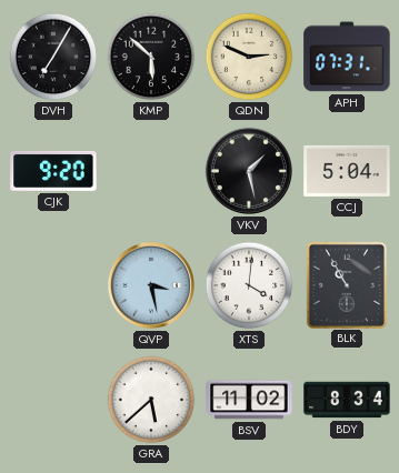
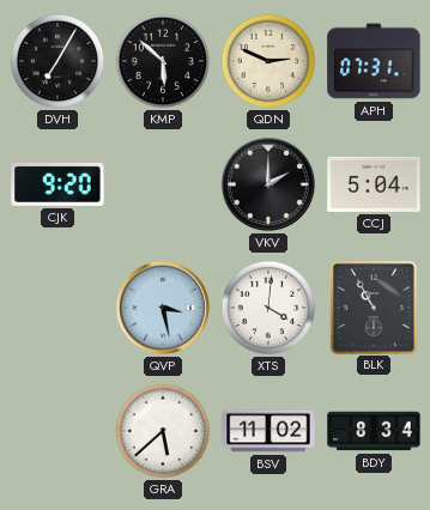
VKV: 1:28 -> 2:00
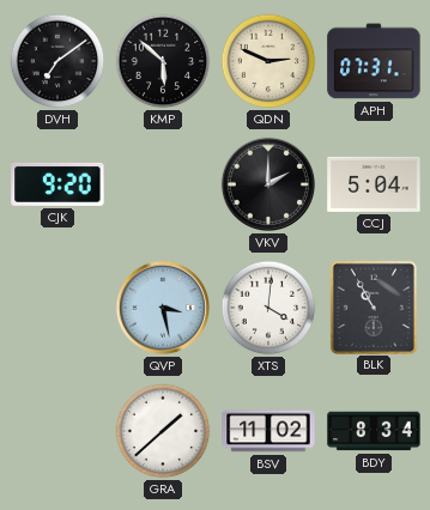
DVH: 7:05 -> 7:09
GRA: 5:38 -> 1:38
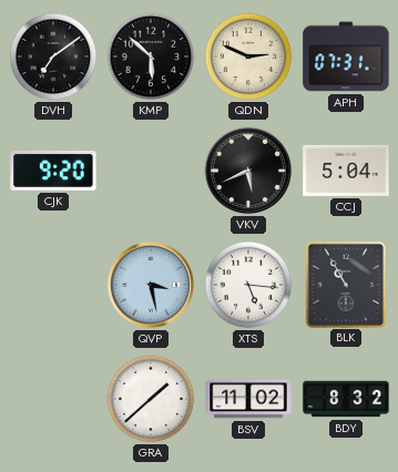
VKV: 2:00 -> 5:41
XTS: 4:01 -> 5:16
BDY: 8:34 -> 8:32
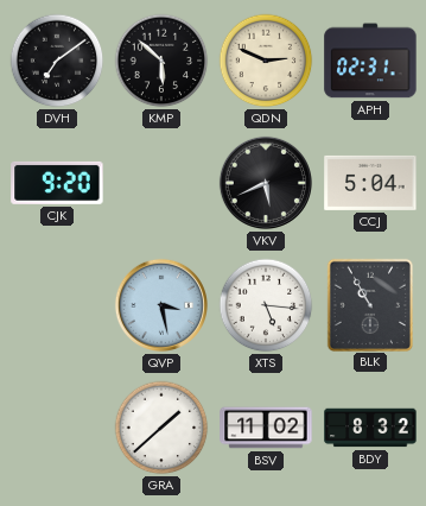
APH: 07:31 -> 02:31
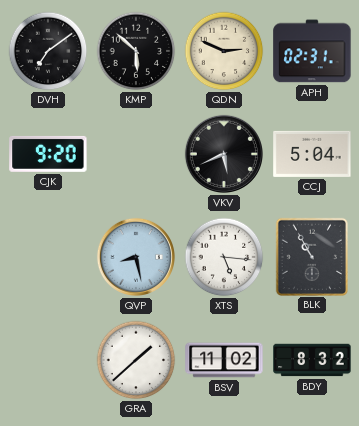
QVP: 3:28 -> 8:28
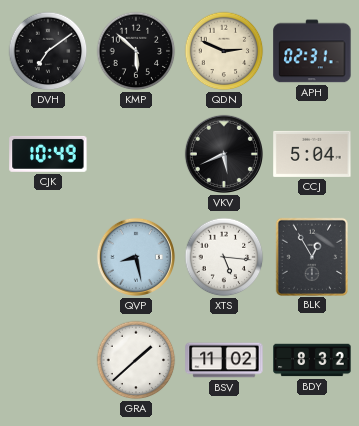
CJK: 9:20 -> 10:49
BLK: 10:55 -> 12:55
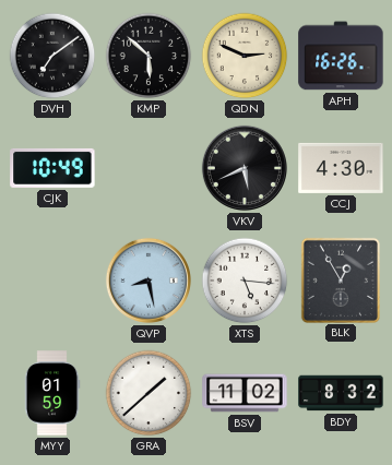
APH: 02:31 -> 16:26
CCJ: 5:04 -> 4:30
MYY: none -> 01:59
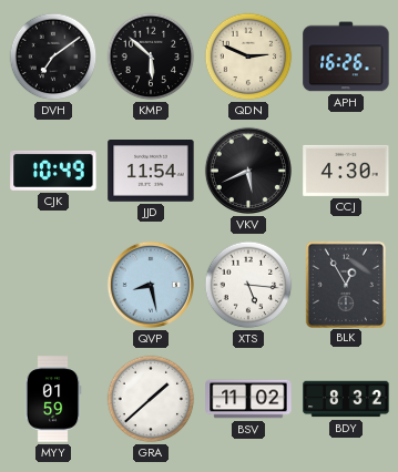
JJD: none -> 11:54
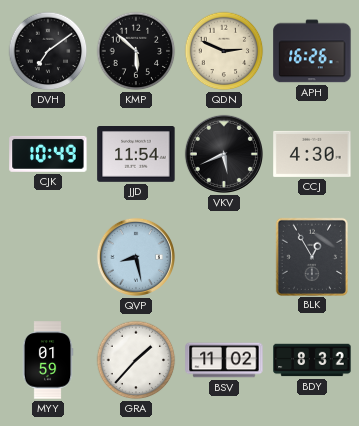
XTS: 5:16 -> none
GRA: 1:38 -> 1:37
